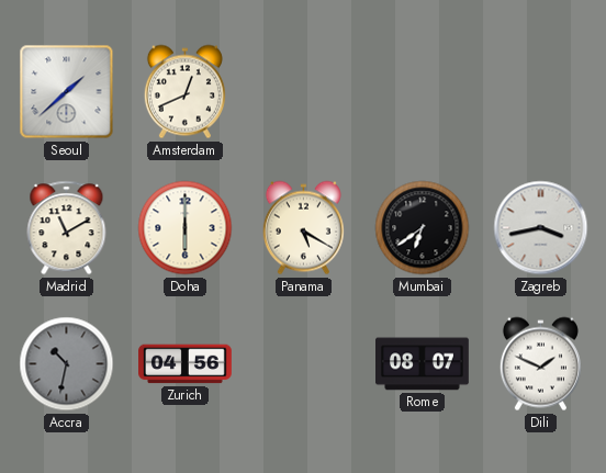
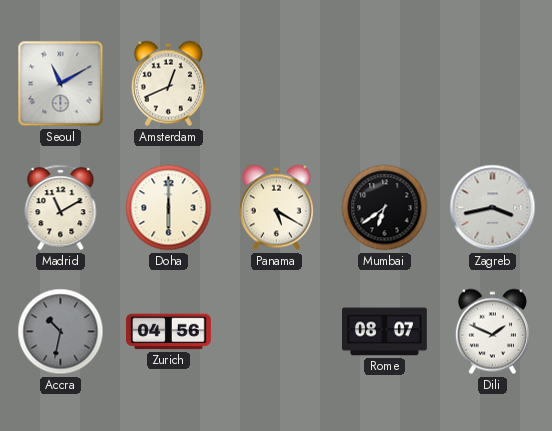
Seoul: 1:38 -> 11:10
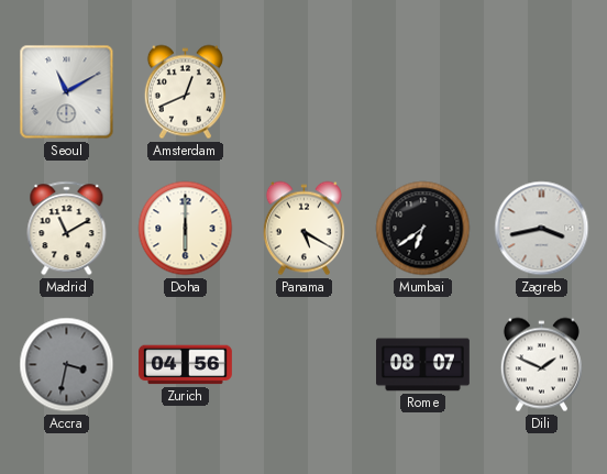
Accra: 10:32 -> 3:32
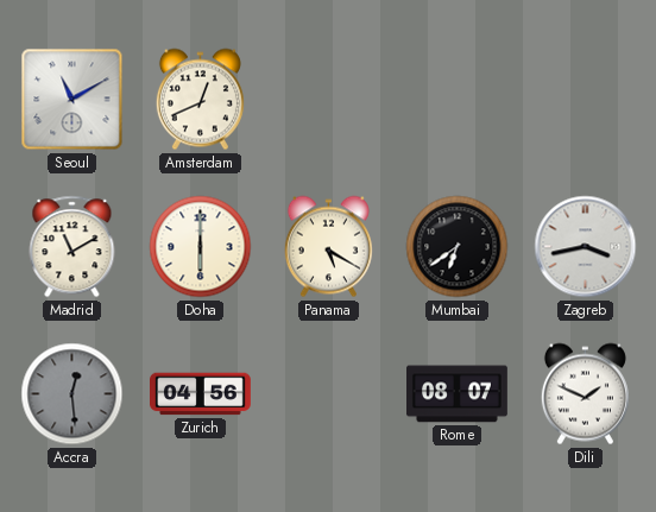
Accra: 3:32 -> 12:29
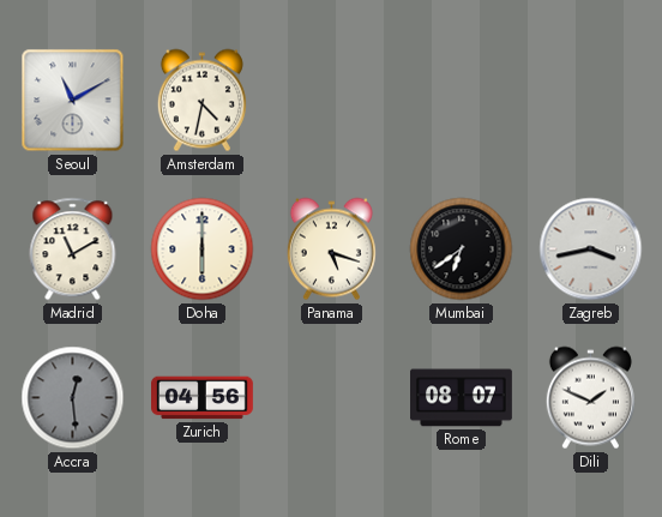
Amsterdam: 12:41 -> 4:32
Panama: 5:20 -> 5:18
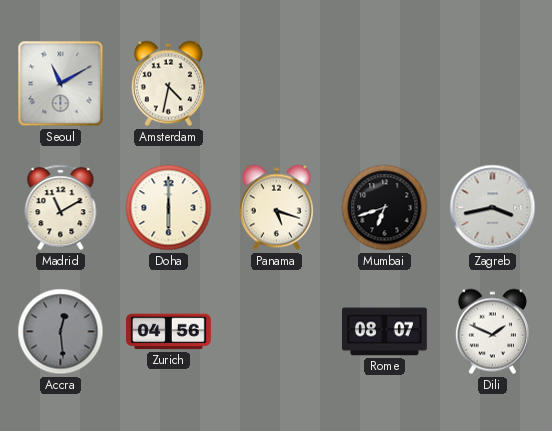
Mumbai: 6:39 -> 6:42
